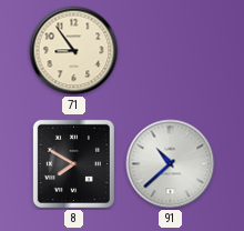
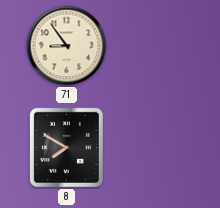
91: 10:38 -> none
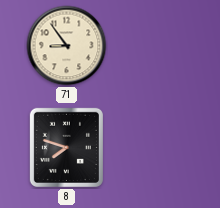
8: 7:50 -> 7:48
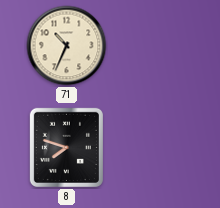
71: 8:54 -> 10:34
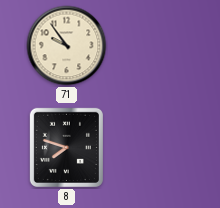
71: 10:34 -> 9:54
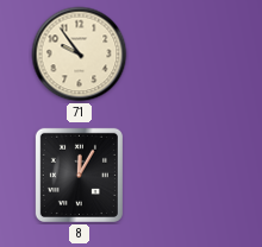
8: 7:48 -> 12:05
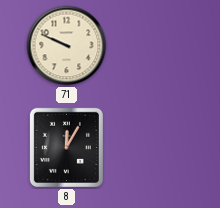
71: 9:54 -> 9:49
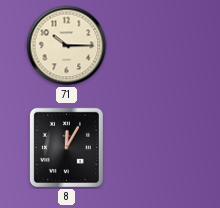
71: 9:49 -> 10:15
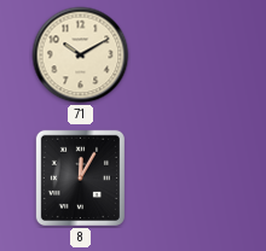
71: 10:15 -> 10:10
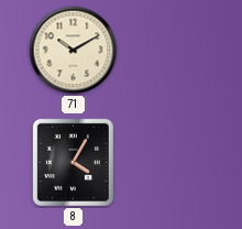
8: 12:05 -> 4:05
